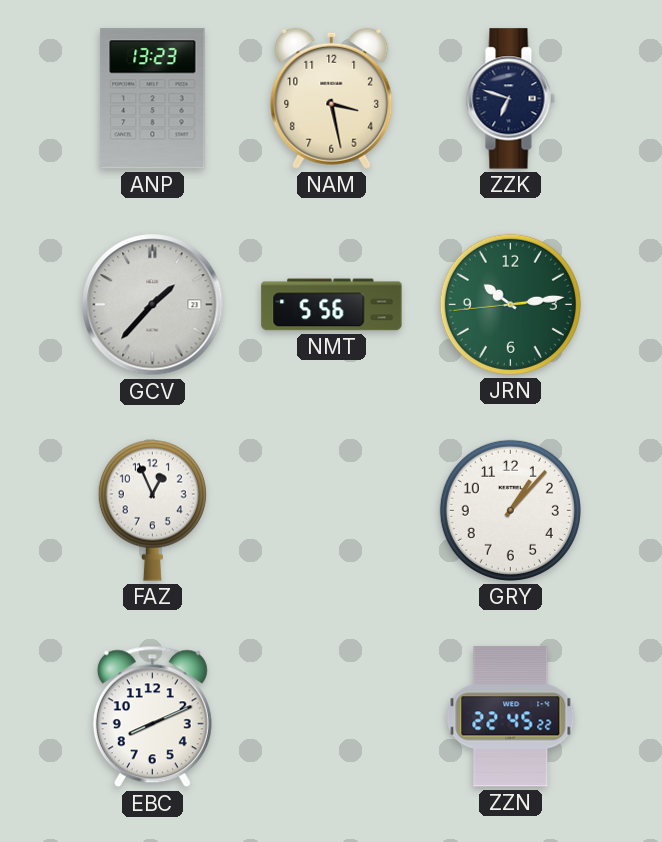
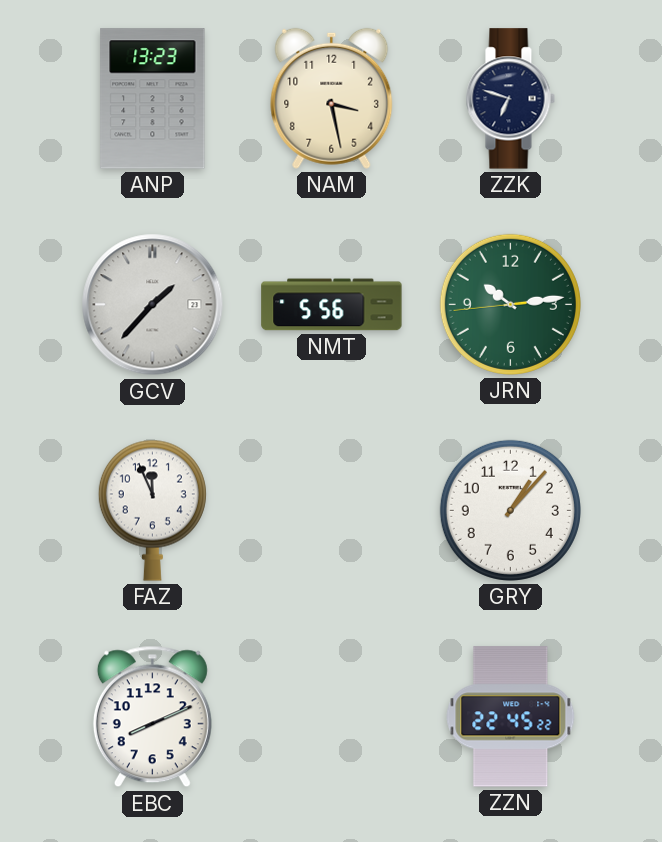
FAZ: 12:56 -> 11:56
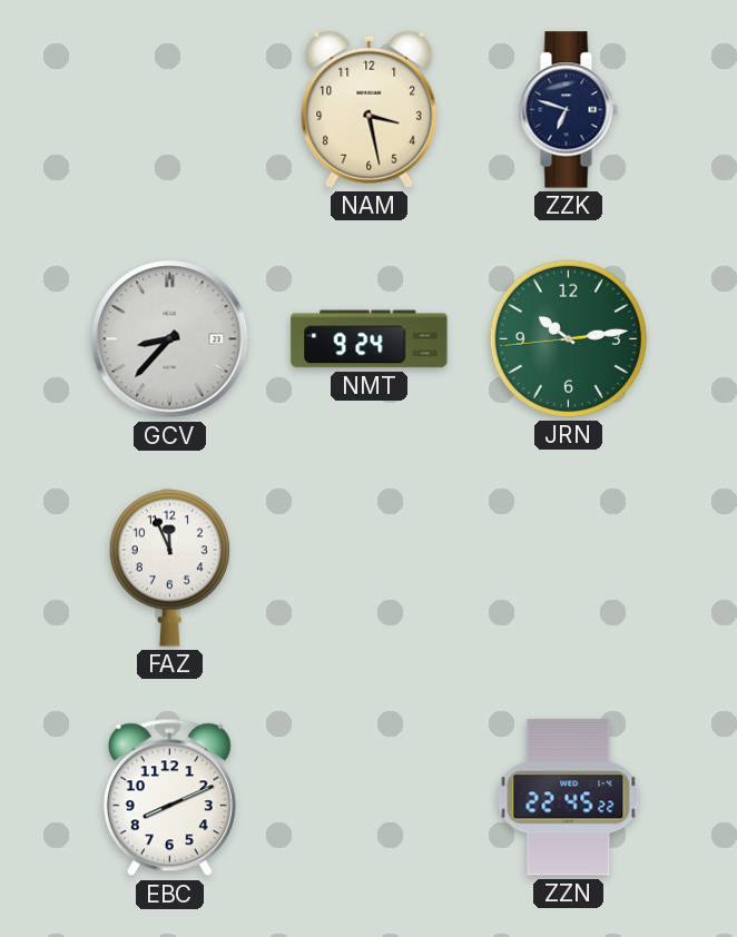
ANP: 13:23 -> none
GCV: 1:37 -> 8:37
NMT: 5:56 -> 9:24
GRY: 1:07 -> none
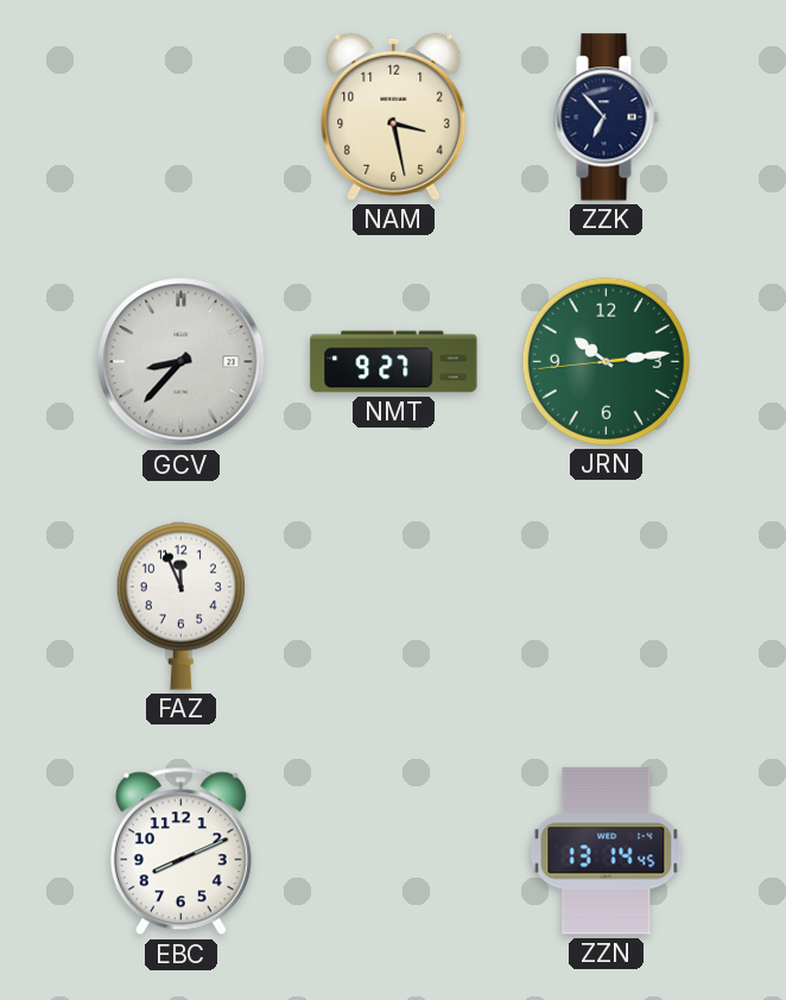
ZZK: 6:48 -> 6:53
NMT: 9:24 -> 9:27
ZZN: 22:45 -> 13:14
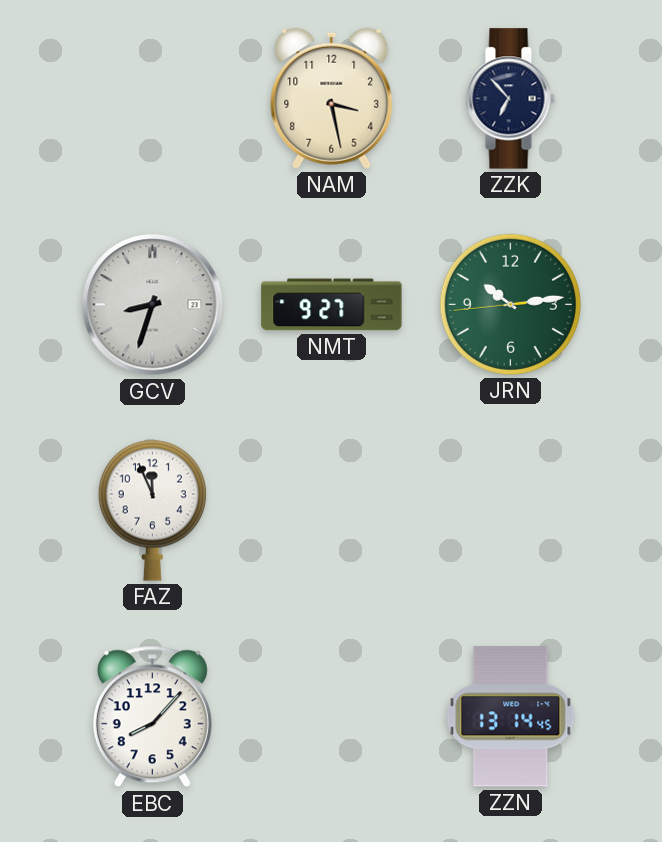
GCV: 8:37 -> 8:33
EBC: 8:11 -> 8:07
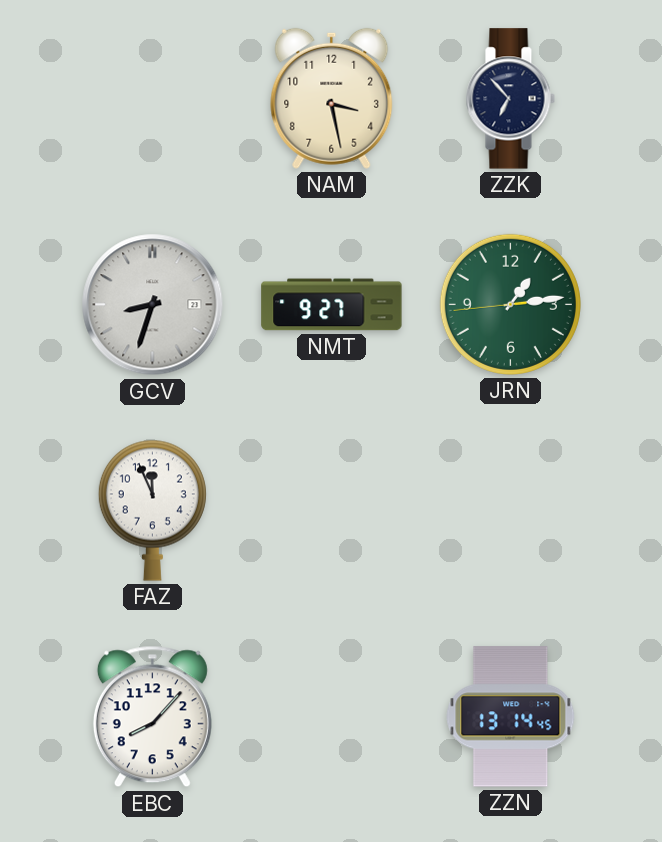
JRN: 10:13 -> 1:13
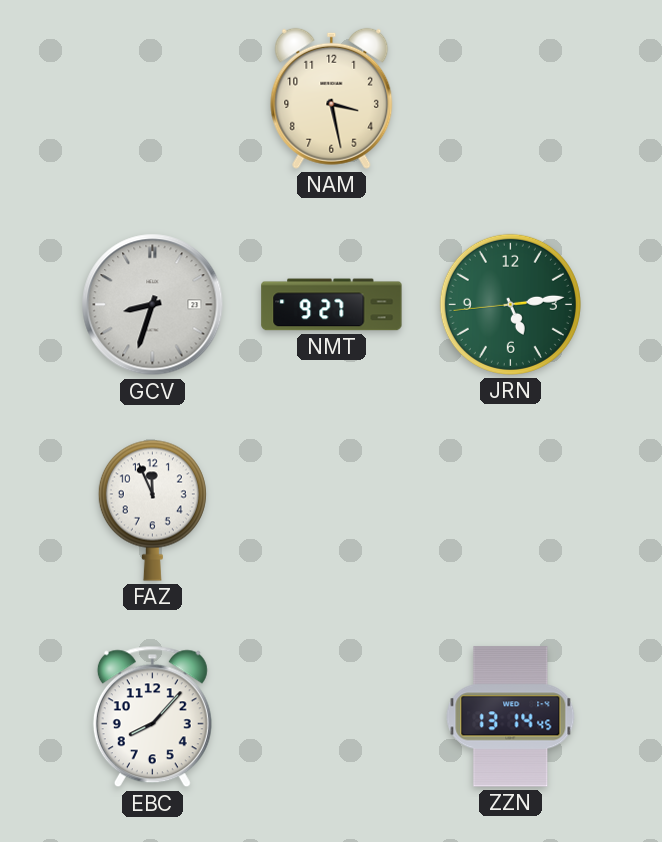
ZZK: 6:53 -> none
JRN: 1:13 -> 5:13
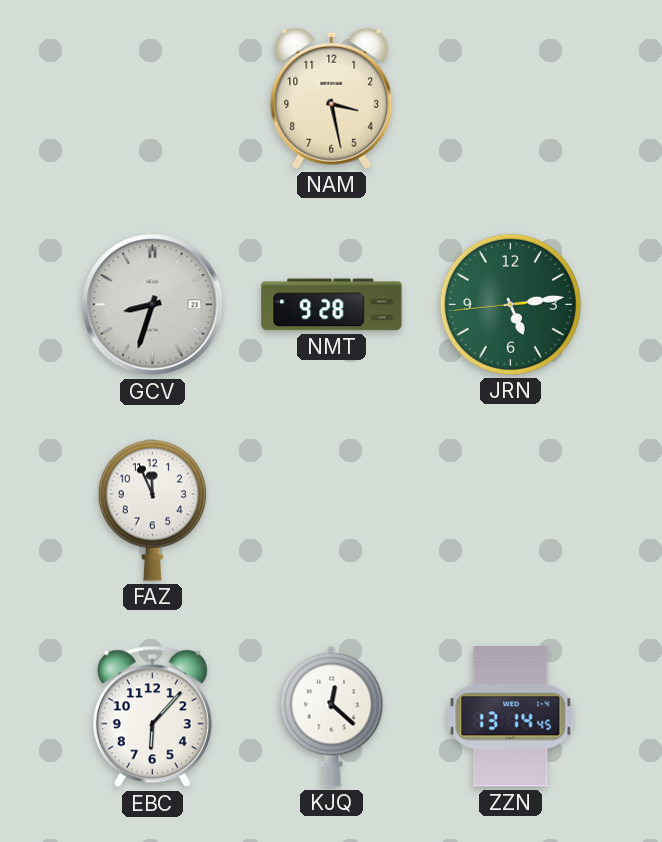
NMT: 9:27 -> 9:28
EBC: 8:07 -> 6:07
KJQ: none -> 12:22
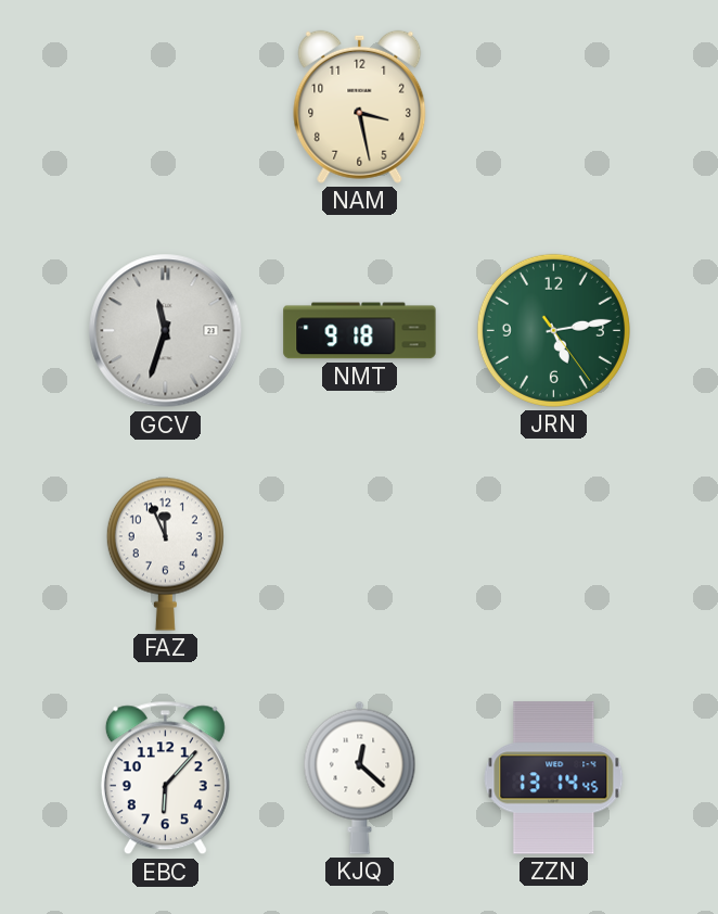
GCV: 8:33 -> 11:33
NMT: 9:28 -> 9:18
JRN: 5:13:44 -> 5:13:24
